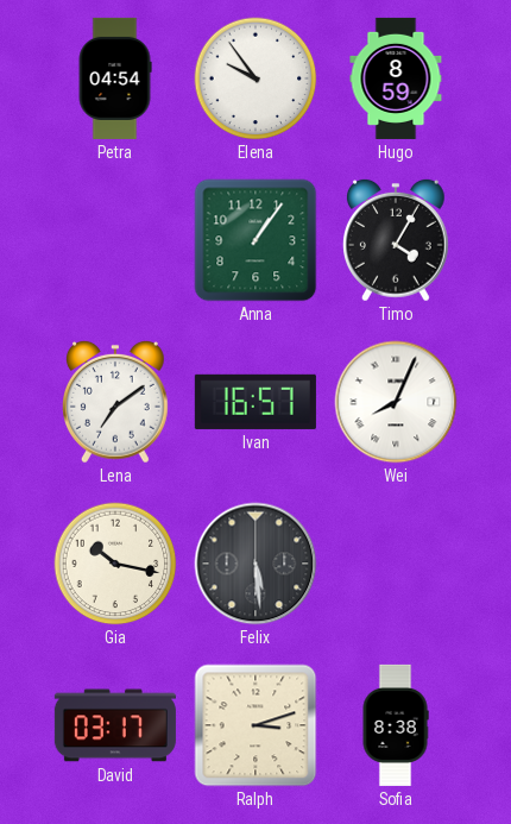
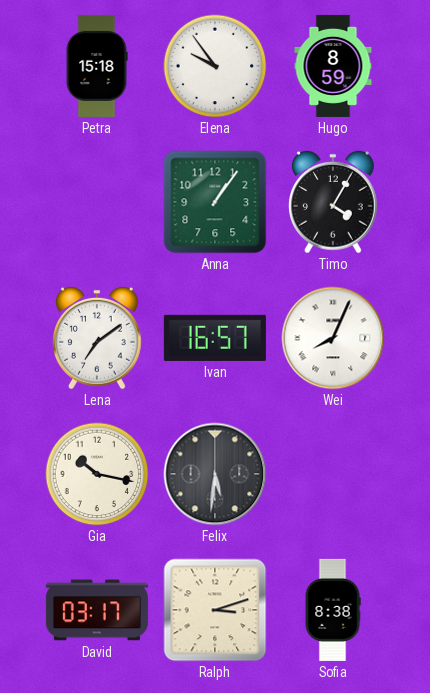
Petra: 04:54 -> 15:18
Felix: 5:29 -> 5:31
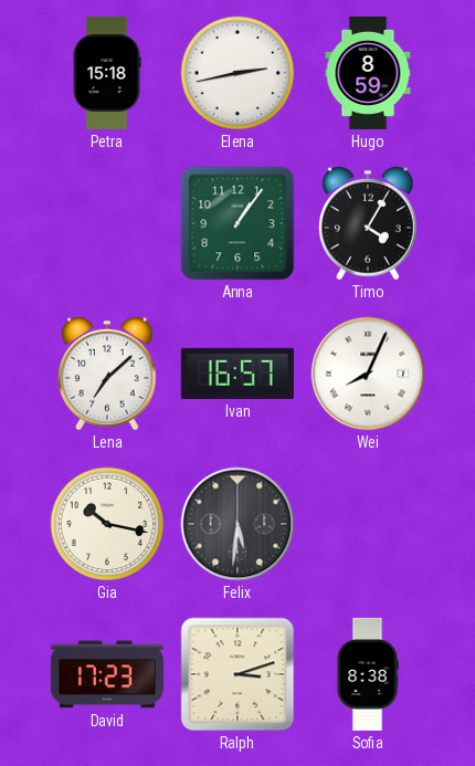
Elena: 9:54 -> 2:43
Lena: 7:09 -> 7:08
David: 03:17 -> 17:23
